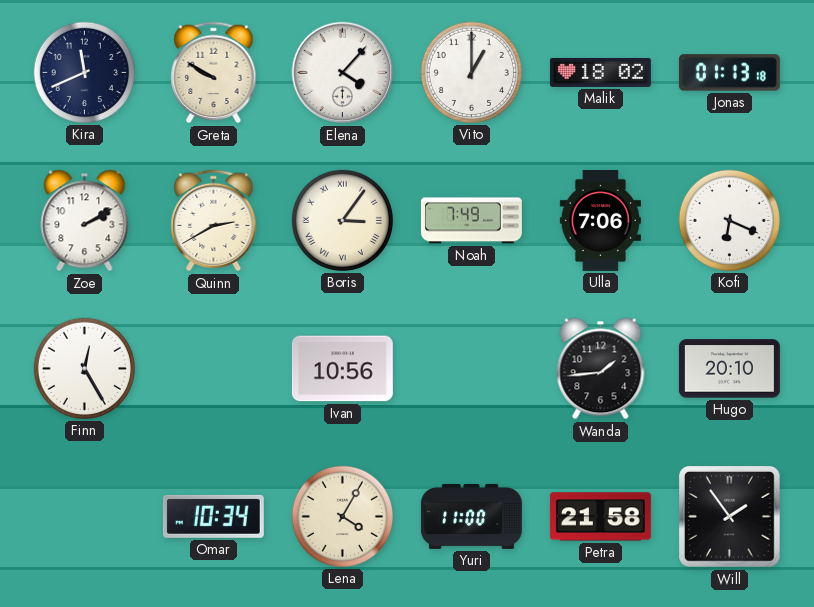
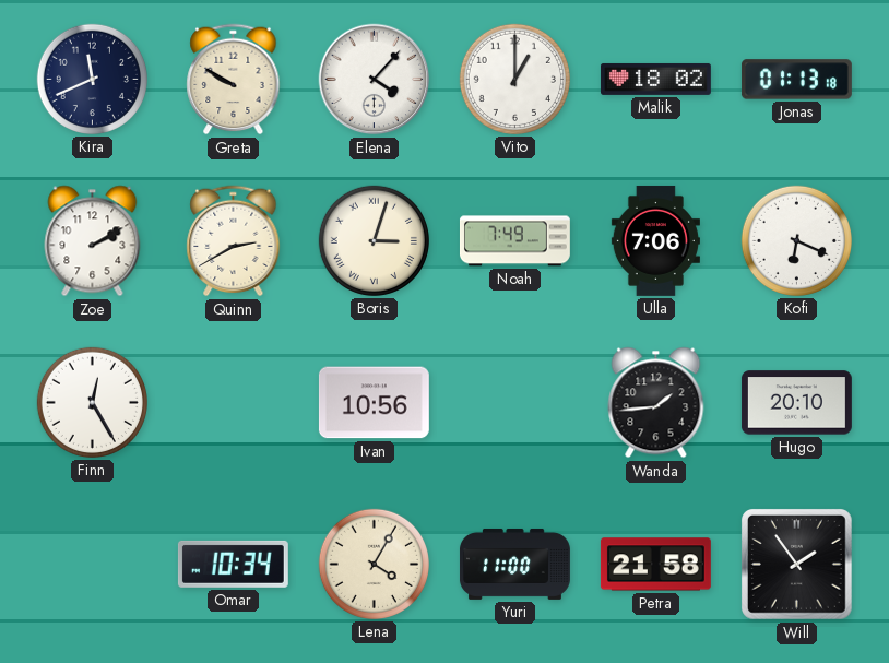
Boris: 3:06 -> 3:03
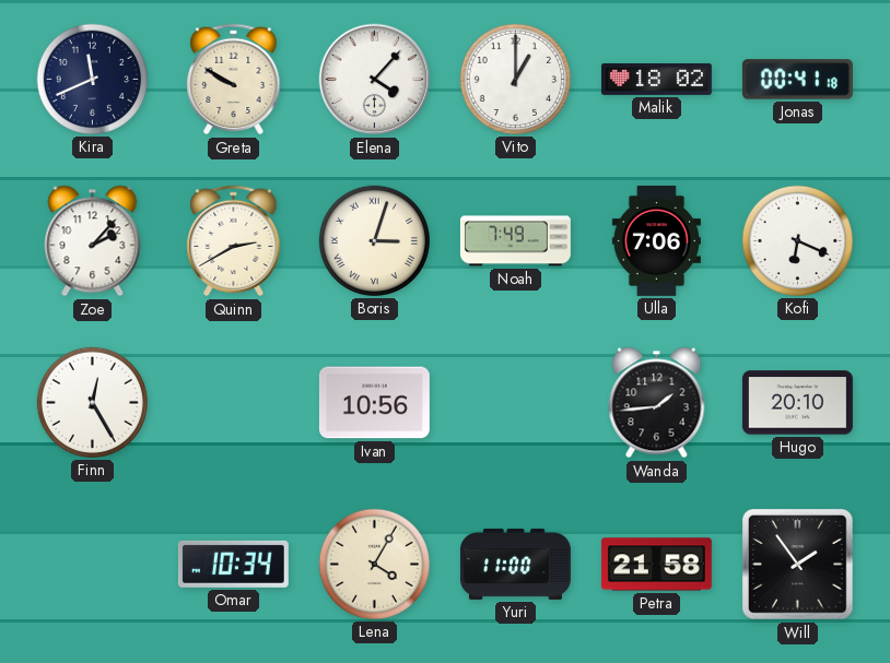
Jonas: 01:13 -> 00:41
Zoe: 2:10 -> 2:07
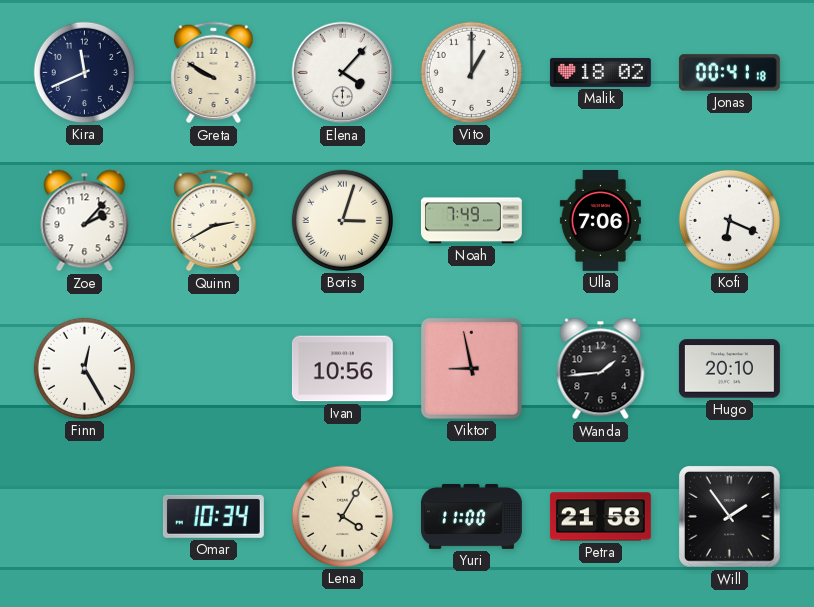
Viktor: none -> 8:58
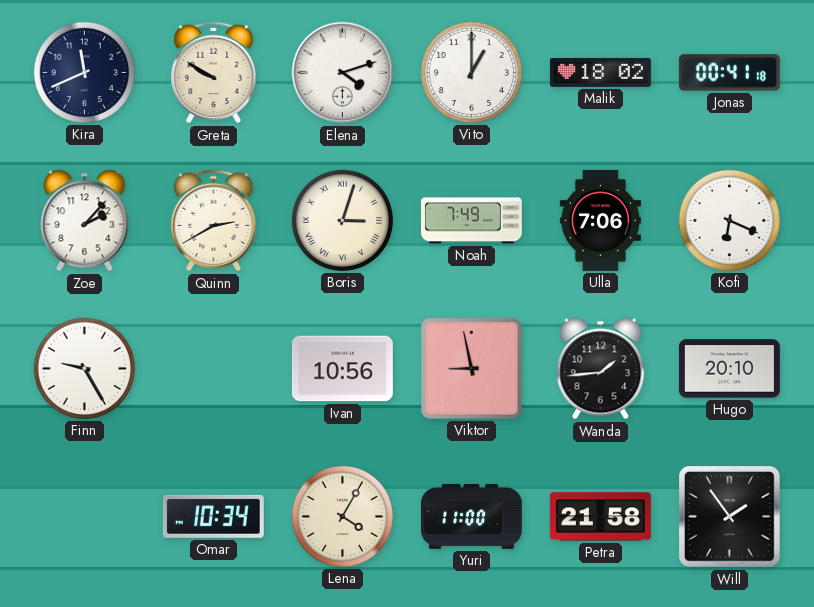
Elena: 4:07 -> 4:12
Finn: 12:25 -> 9:25
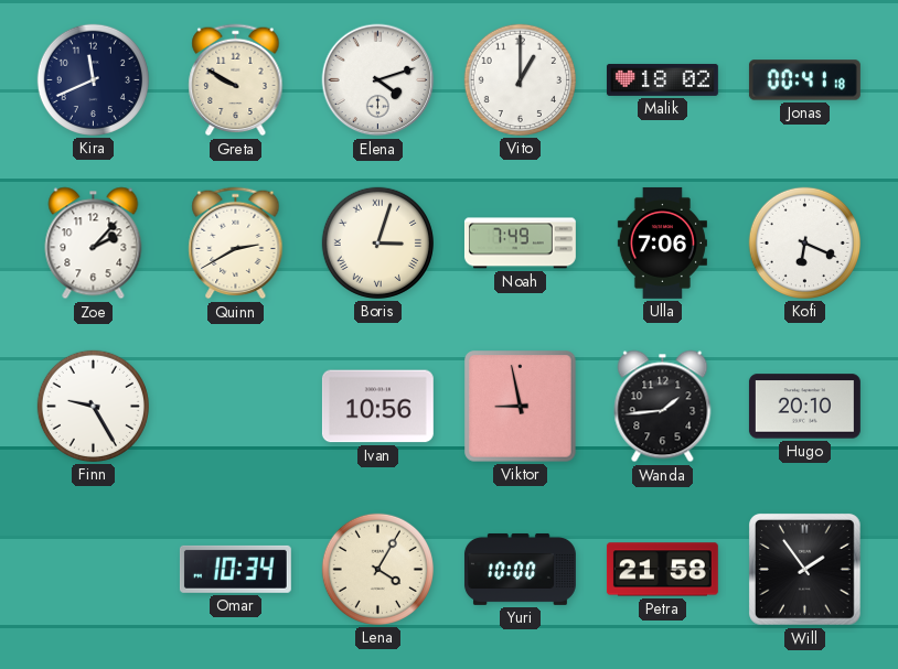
Yuri: 11:00 -> 10:00
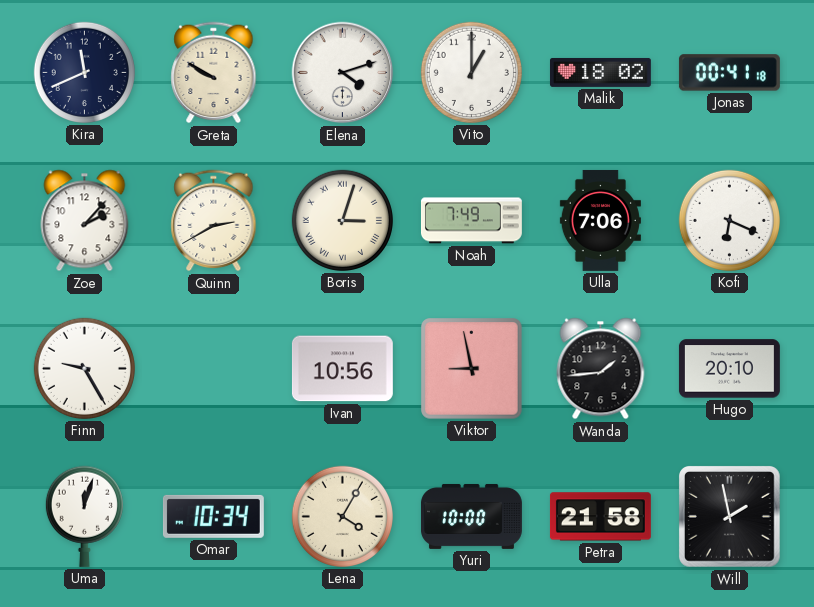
Uma: none -> 12:03
Will: 1:54 -> 1:58
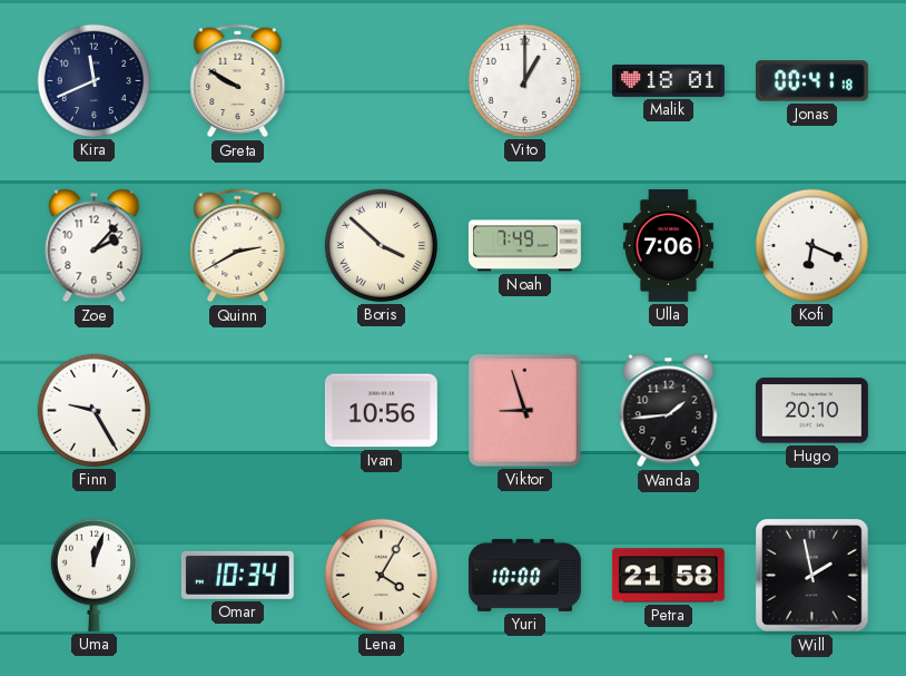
Elena: 4:12 -> none
Malik: 18:02 -> 18:01
Boris: 3:03 -> 3:52
Viktor: 8:58 -> 8:57
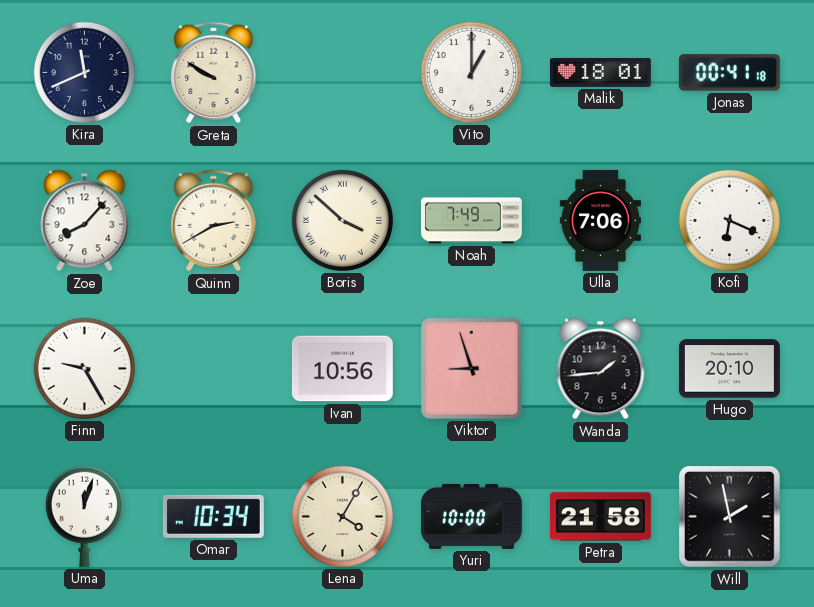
Zoe: 2:07 -> 8:07
